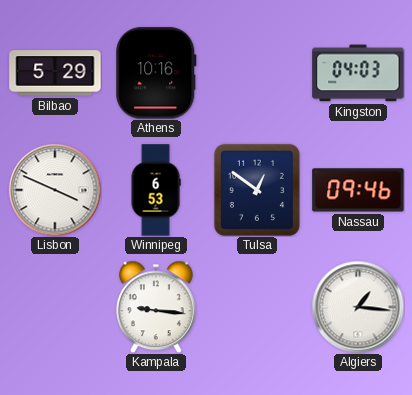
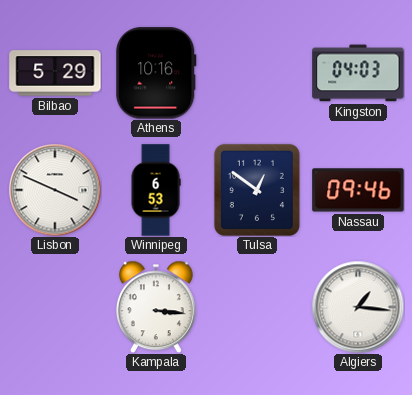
Kampala: 9:16 -> 3:16
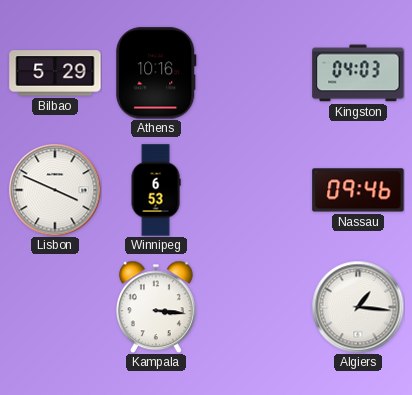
Tulsa: 12:51 -> none
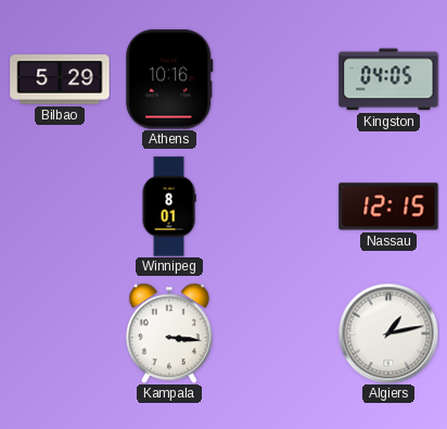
Kingston: 04:03 -> 04:05
Lisbon: 3:49 -> none
Winnipeg: 6:53 -> 8:01
Nassau: 09:46 -> 12:15
Algiers: 1:16 -> 1:13
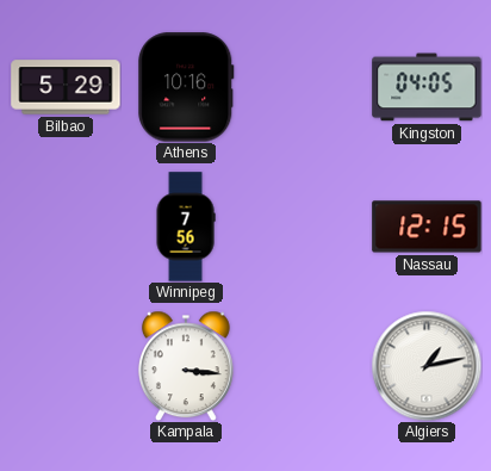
Winnipeg: 8:01 -> 7:56
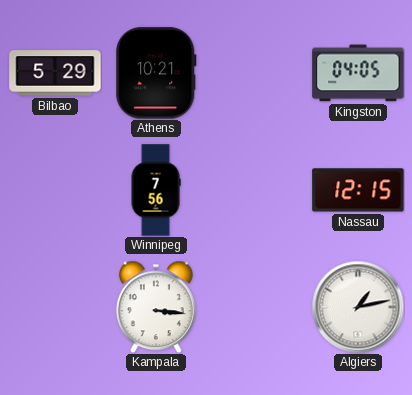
Athens: 10:16 -> 10:21
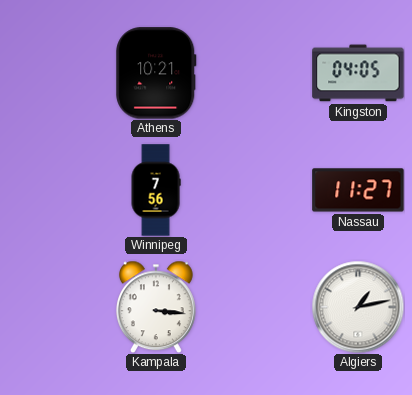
Bilbao: 5:29 -> none
Nassau: 12:15 -> 11:27
